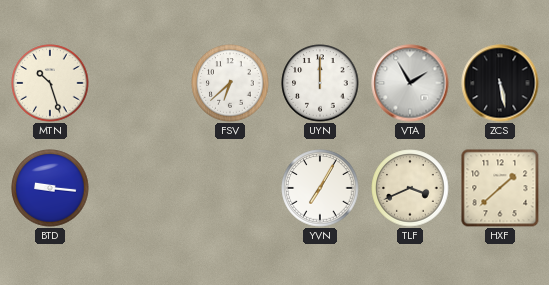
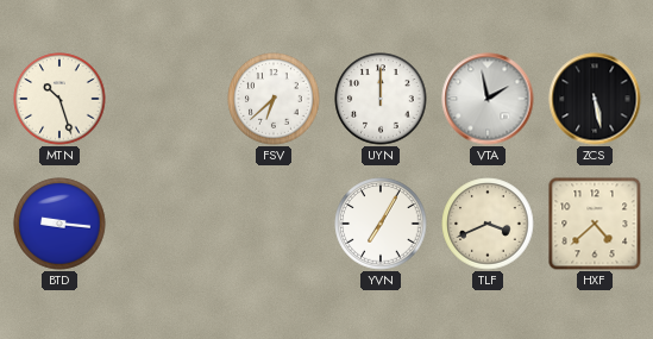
VTA: 1:55 -> 1:58
HXF: 1:38 -> 4:38
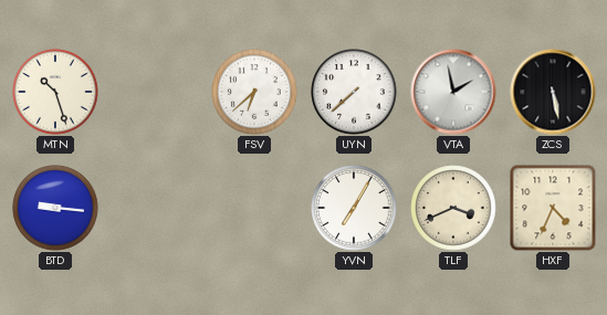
UYN: 12:00 -> 7:38
HXF: 4:38 -> 4:34
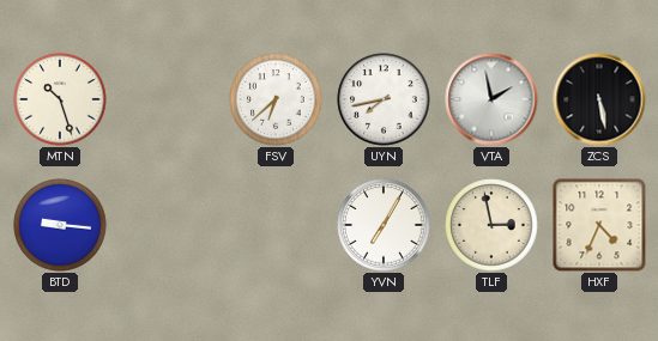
UYN: 7:38 -> 7:43
TLF: 3:41 -> 2:58
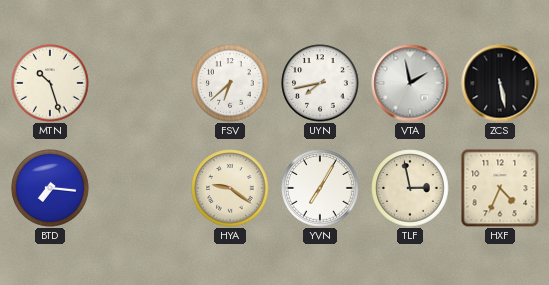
BTD: 9:16 -> 7:16
HYA: none -> 9:21
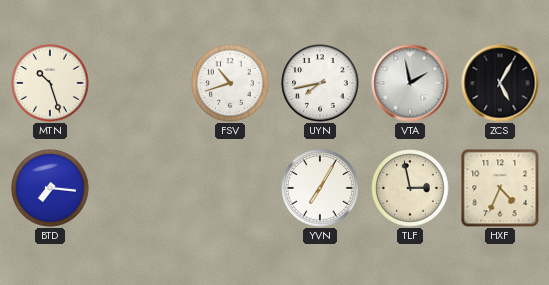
FSV: 6:38 -> 10:42
ZCS: 5:28 -> 5:05
HYA: 9:21 -> none
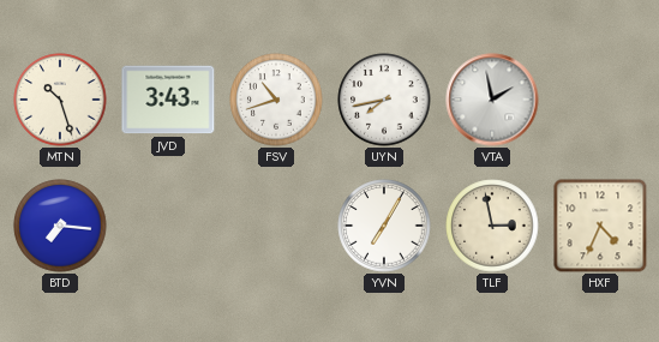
JVD: none -> 3:43
ZCS: 5:05 -> none
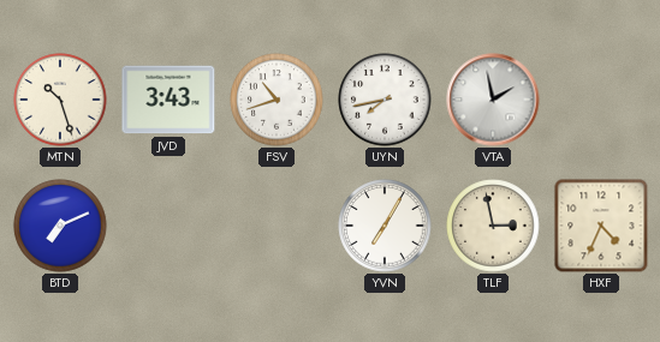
BTD: 7:16 -> 7:11
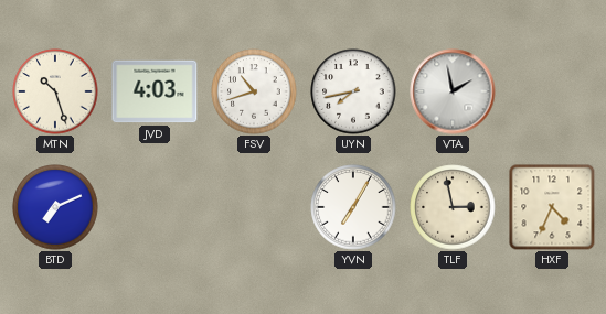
JVD: 3:43 -> 4:03
